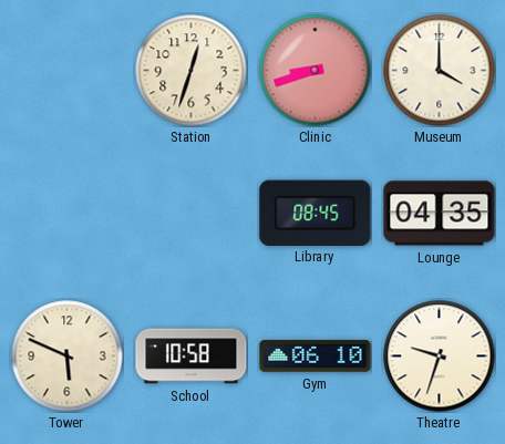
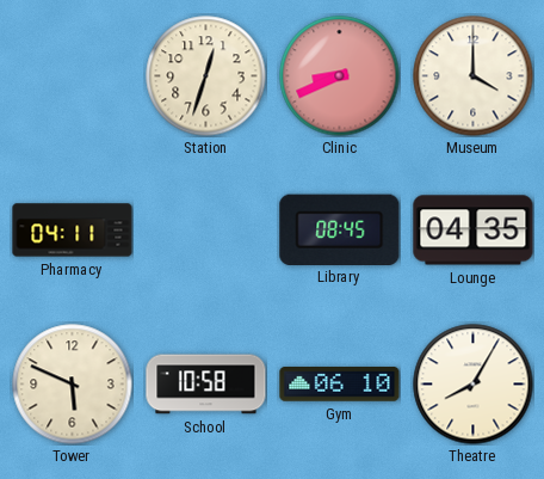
Clinic: 8:42 -> 8:41
Pharmacy: none -> 04:11
Theatre: 9:33 -> 8:05
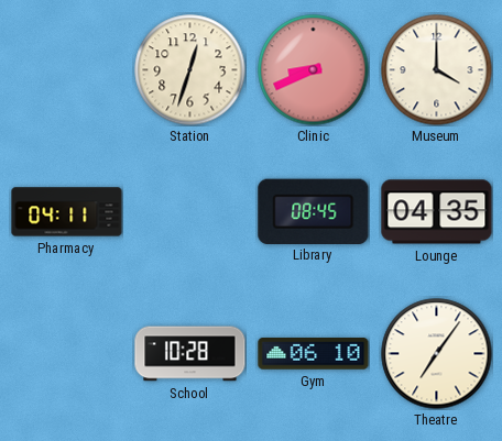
Tower: 5:49 -> none
School: 10:58 -> 10:28
Theatre: 8:05 -> 7:06
